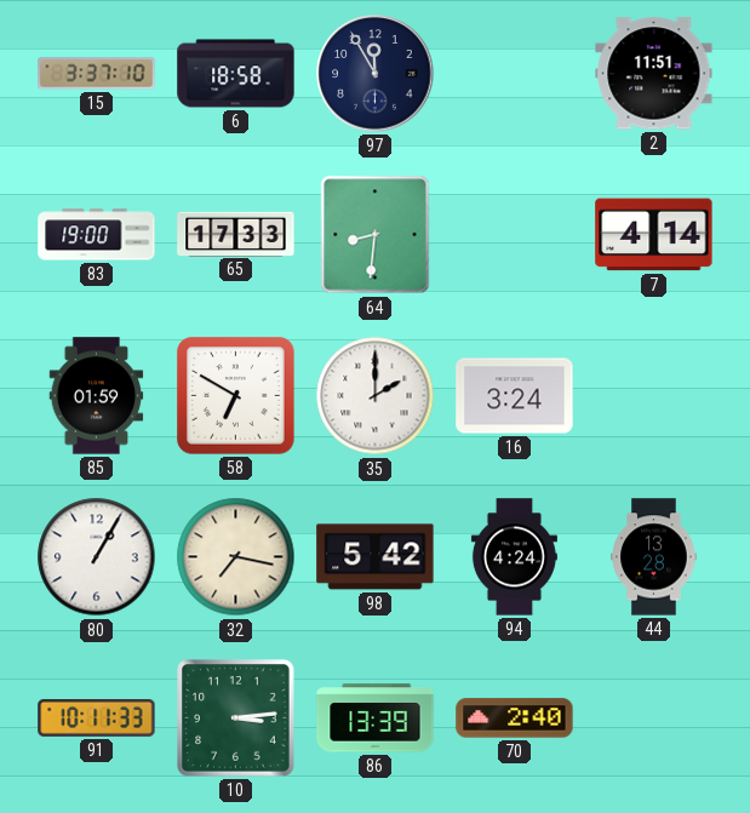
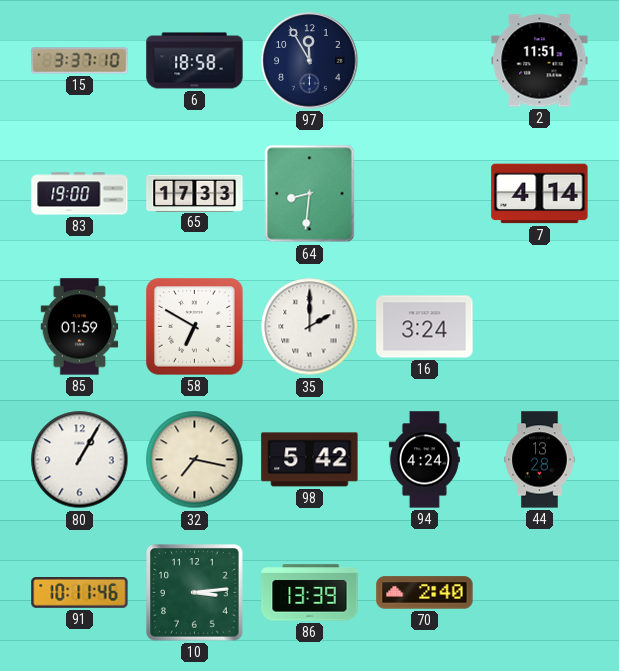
91: 10:11:33 -> 10:11:46
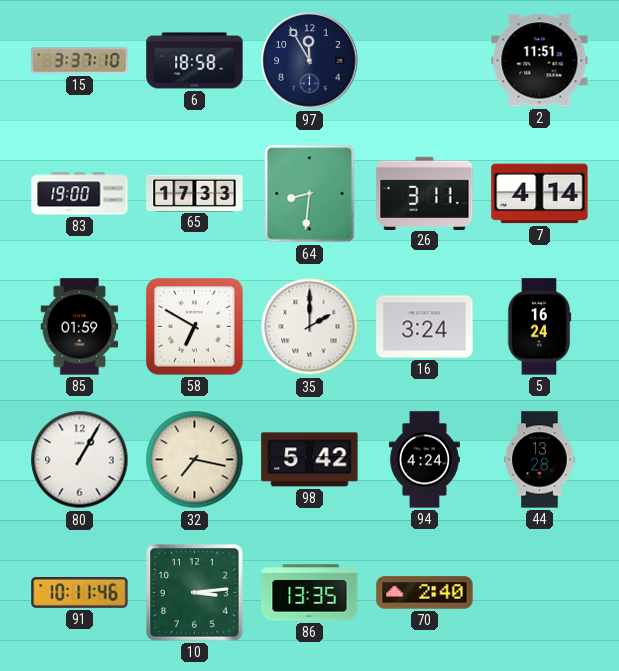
26: none -> 3:11
5: none -> 16:24
86: 13:39 -> 13:35
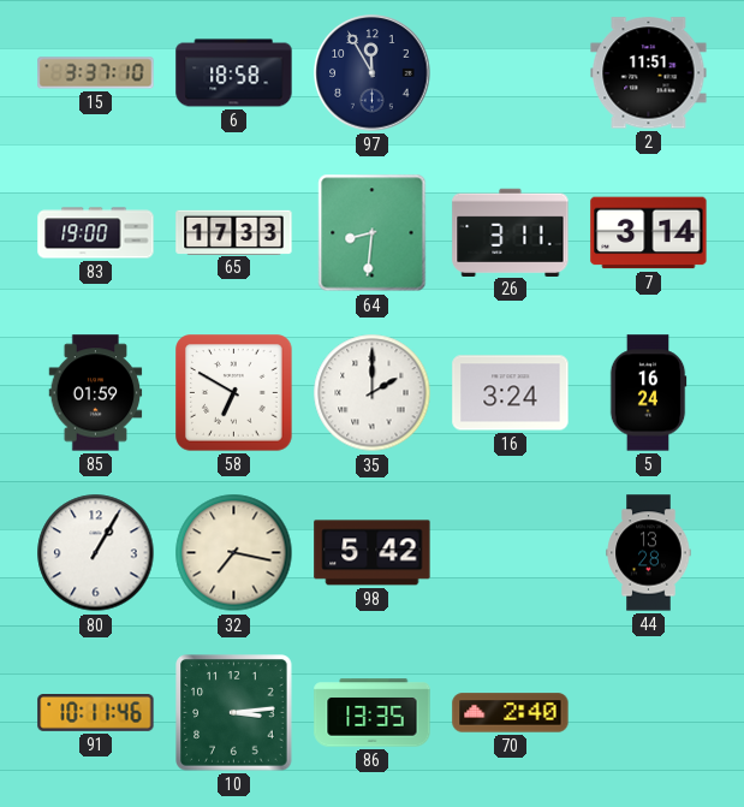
7: 4:14 -> 3:14
94: 4:24 -> none
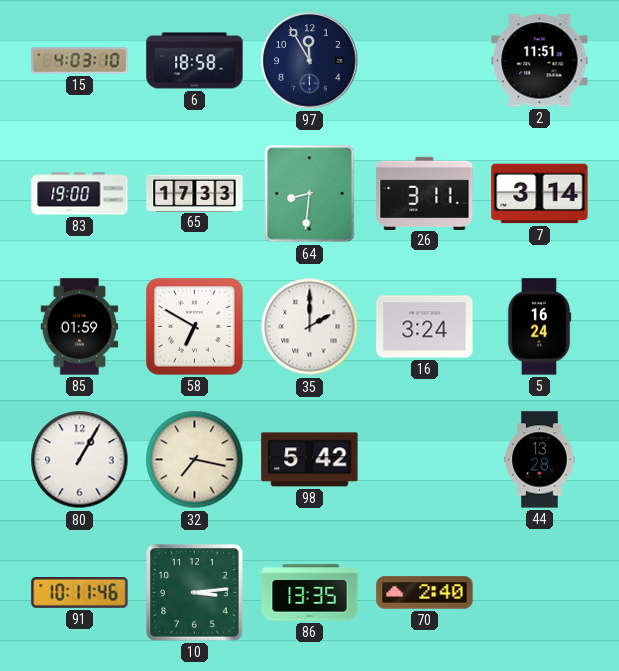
15: 3:37 -> 4:03
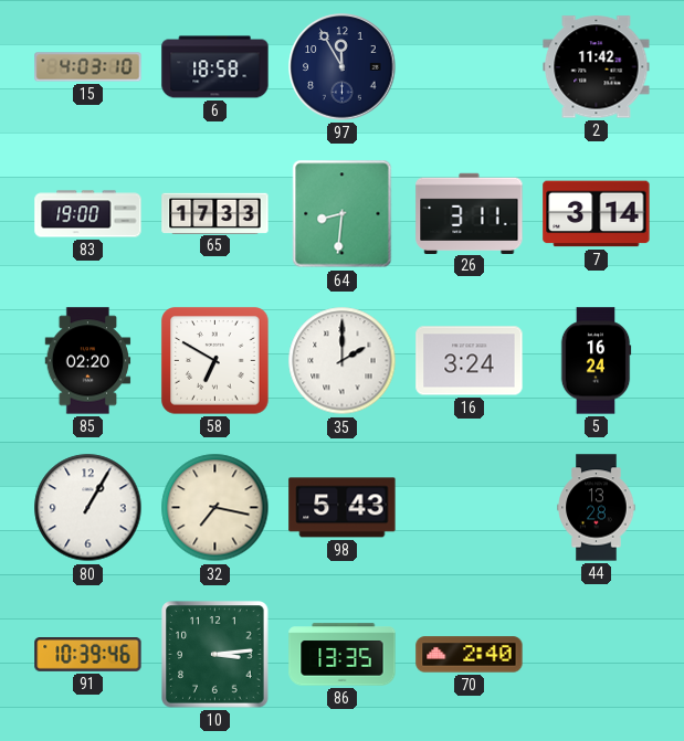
2: 11:51 -> 11:42
85: 01:59 -> 02:20
98: 5:42 -> 5:43
91: 10:11 -> 10:39
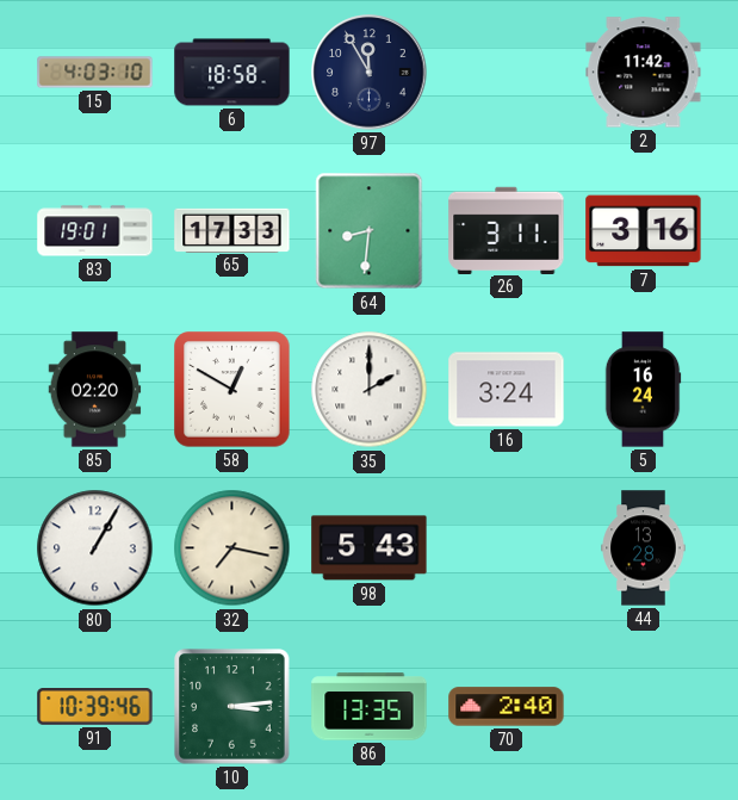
83: 19:00 -> 19:01
7: 3:14 -> 3:16
58: 6:50 -> 12:50
